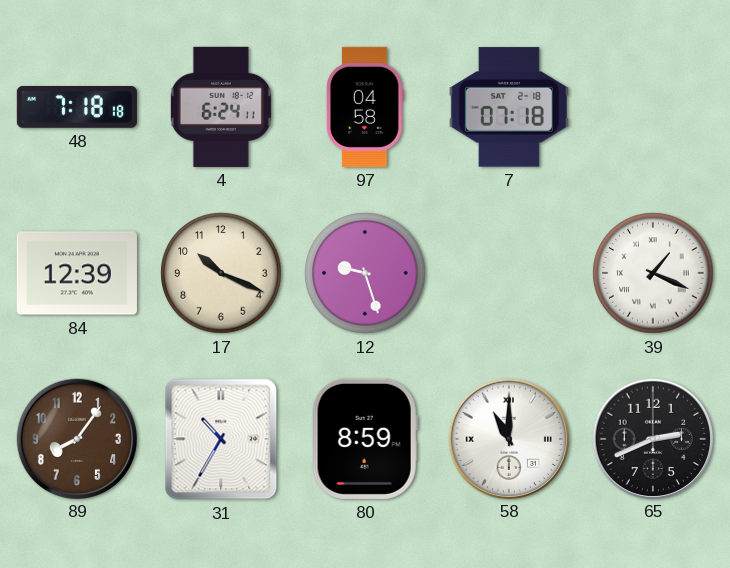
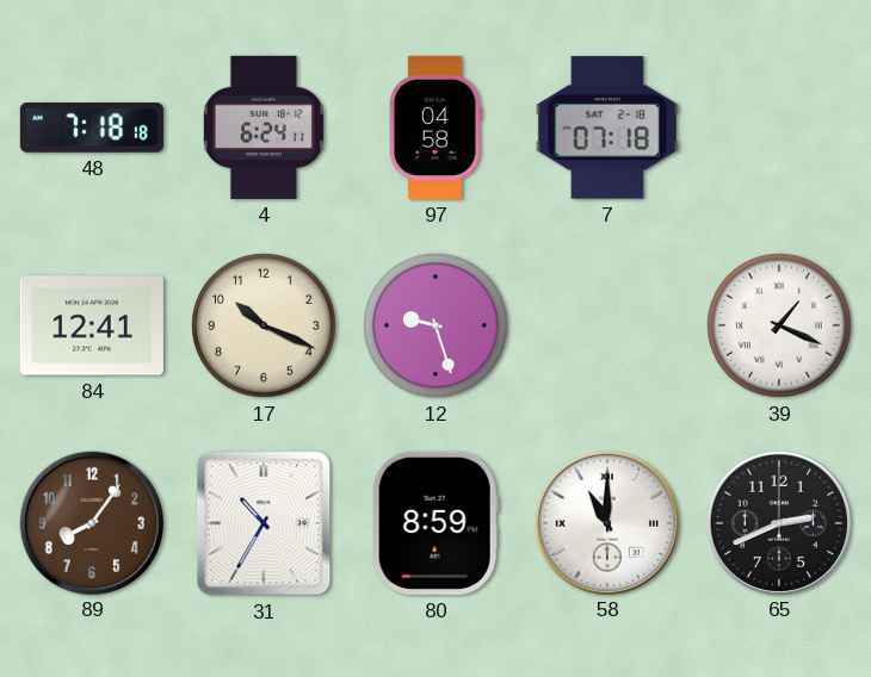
84: 12:39 -> 12:41
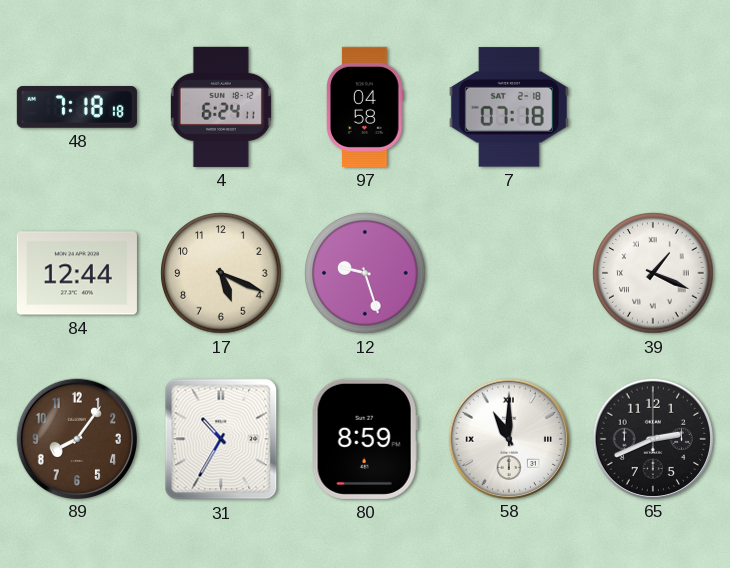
84: 12:41 -> 12:44
17: 10:19 -> 5:19
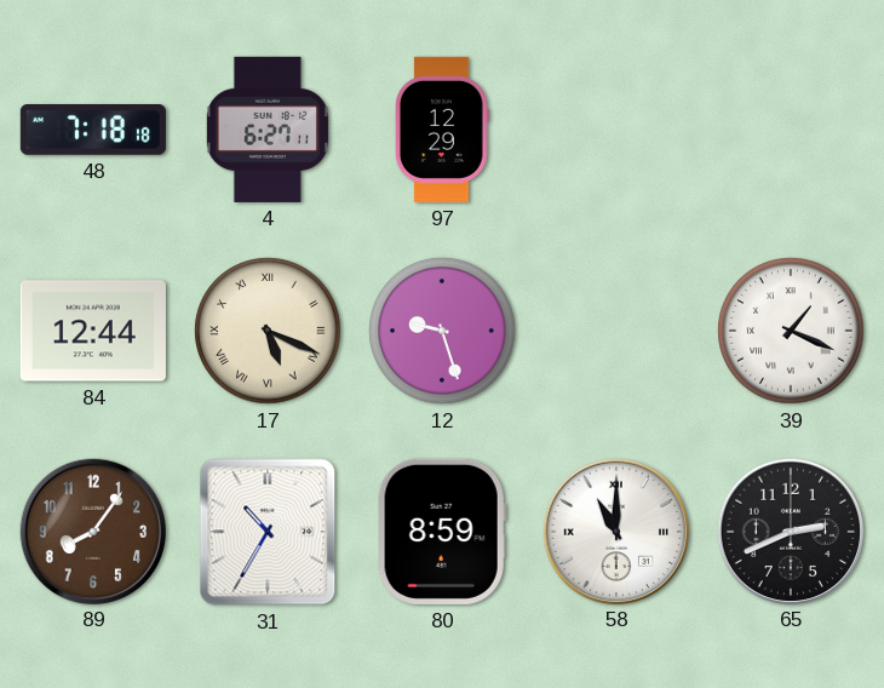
4: 6:24 -> 6:27
97: 04:58 -> 12:29
7: 07:18 -> none
17 numerals: Arabic -> Roman
